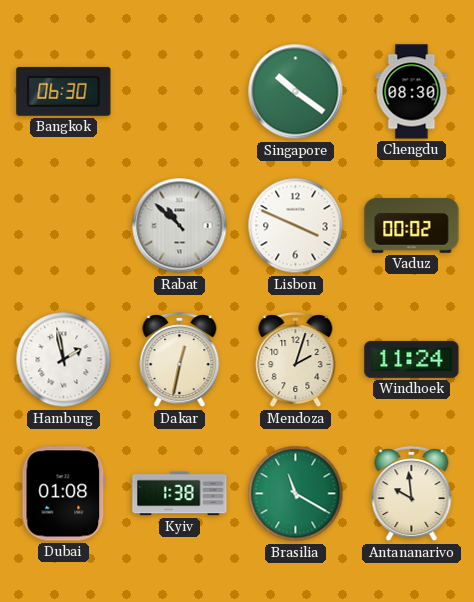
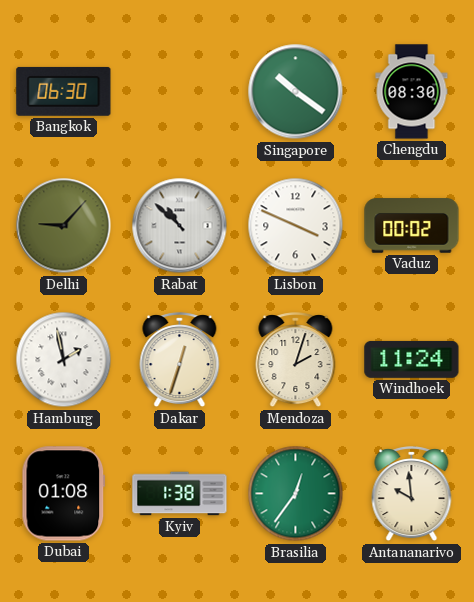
Delhi: none -> 9:07
Dakar: 12:32 -> 12:33
Brasilia: 11:20 -> 12:36
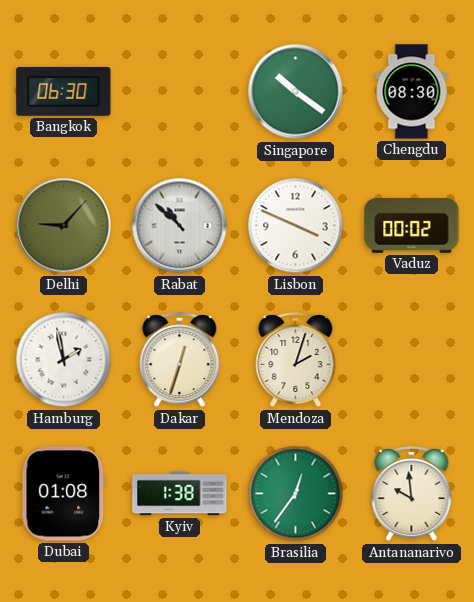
Windhoek: 11:24 -> none
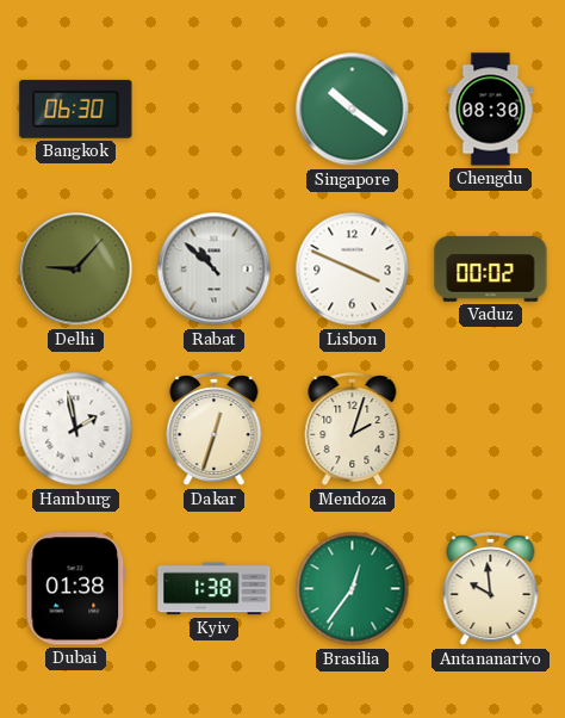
Dubai: 01:08 -> 01:38
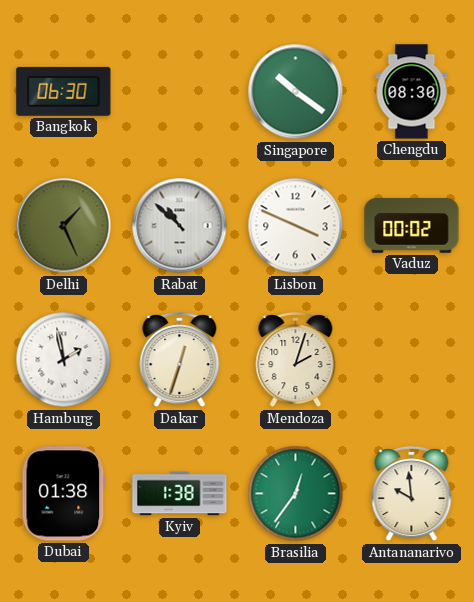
Delhi: 9:07 -> 1:26
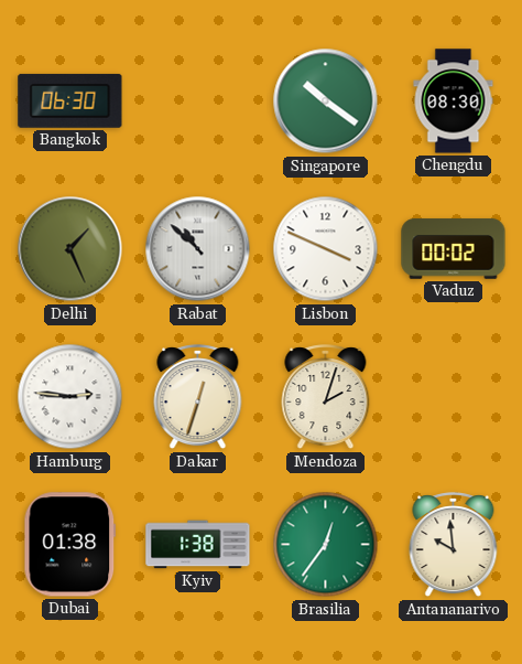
Hamburg: 1:58 -> 2:46
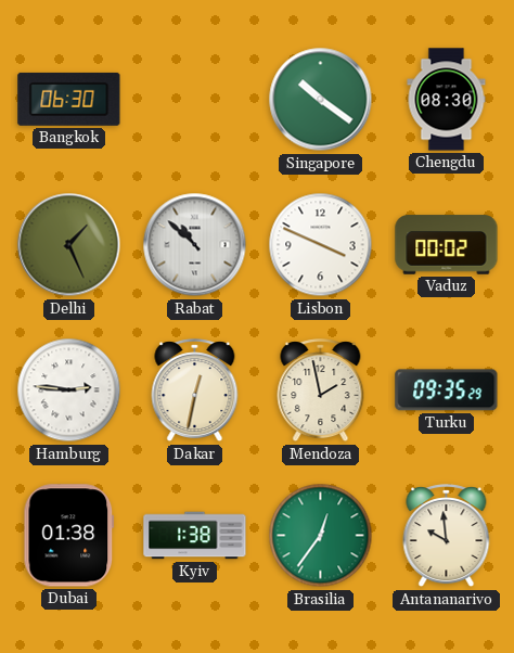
Dakar: 12:33 -> 12:32
Mendoza: 2:03 -> 1:58
Turku: none -> 09:35
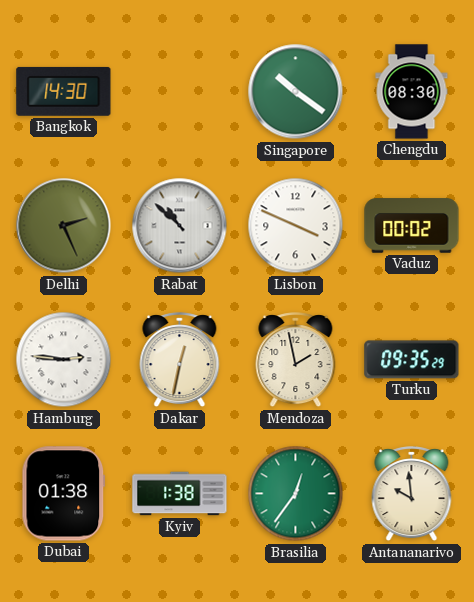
Bangkok: 06:30 -> 14:30
Delhi: 1:26 -> 2:26
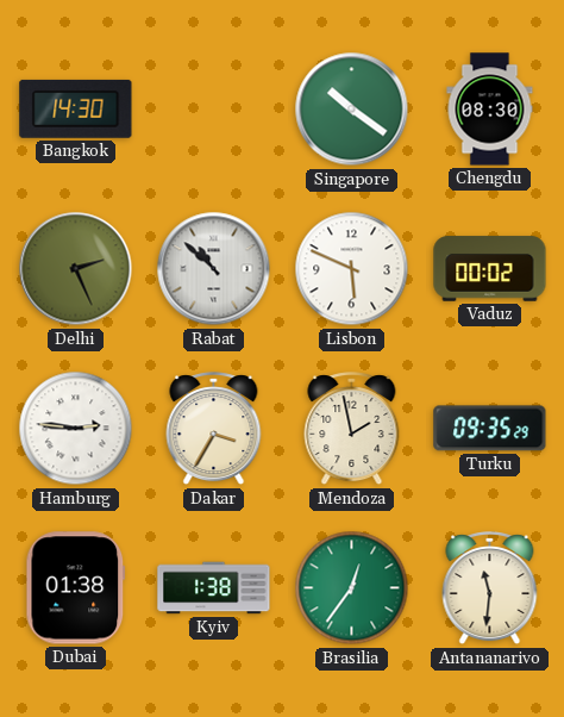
Lisbon: 3:49 -> 5:49
Dakar: 12:32 -> 3:35
Antananarivo: 9:59 -> 11:31
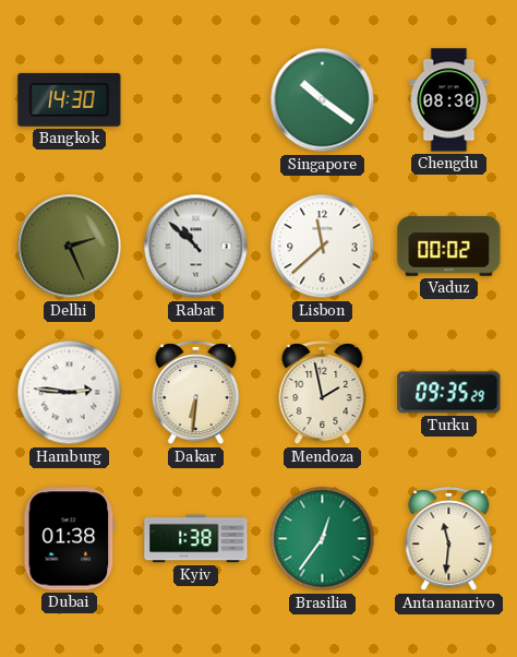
Lisbon: 5:49 -> 11:38
Dakar: 3:35 -> 6:31
